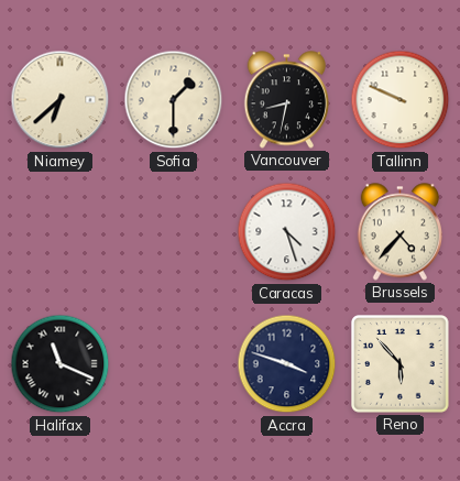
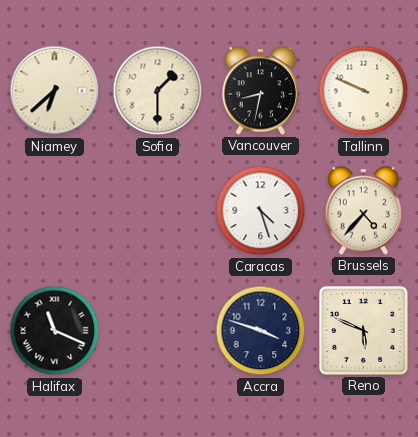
Reno: 5:53 -> 5:49
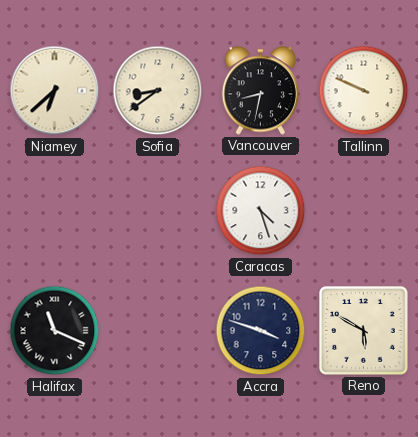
Sofia: 1:30 -> 8:39
Brussels: 4:37 -> none
Reno: 5:49 -> 5:50
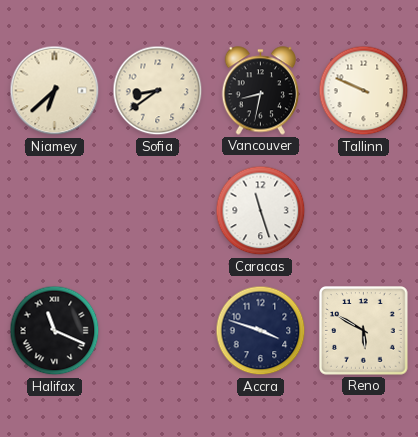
Caracas: 4:27 -> 11:27
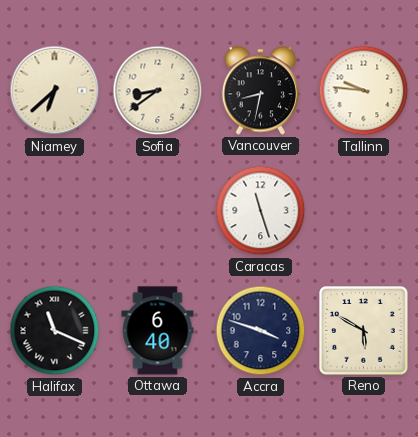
Tallinn: 9:49 -> 9:46
Ottawa: none -> 6:40
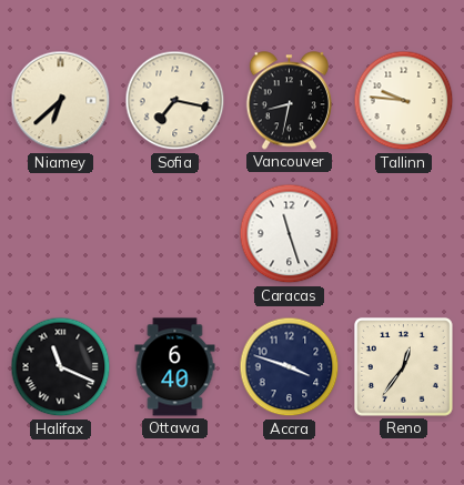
Sofia: 8:39 -> 7:17
Reno: 5:50 -> 12:36
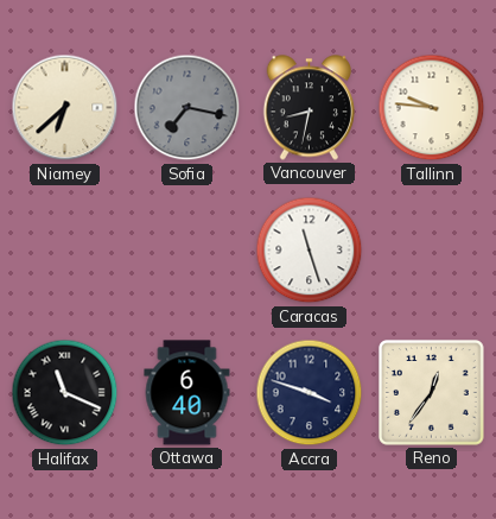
Sofia dial: cream -> grey
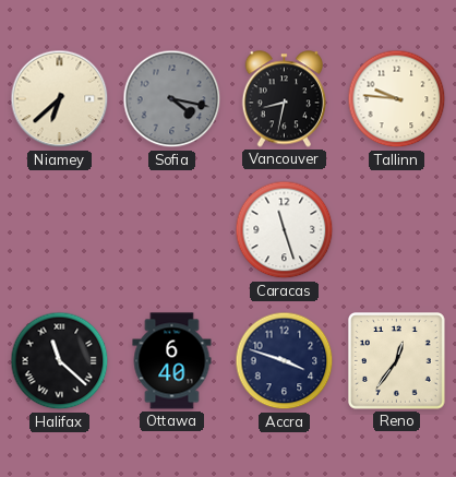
Sofia: 7:17 -> 4:17
Halifax: 11:19 -> 11:22
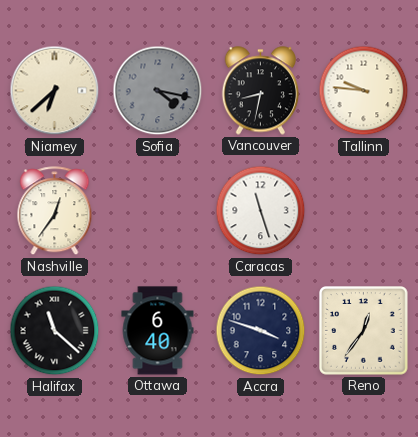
Nashville: none -> 12:36
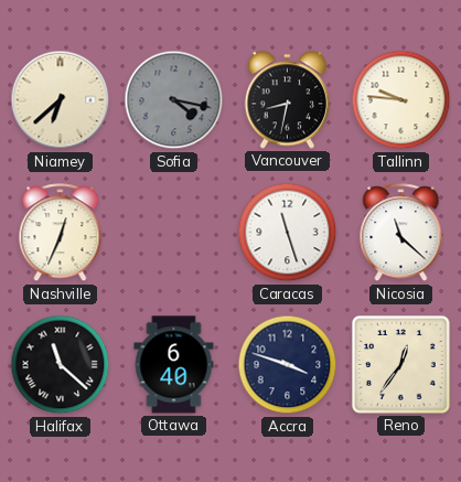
Nashville: 12:36 -> 12:34
Nicosia: none -> 11:22
